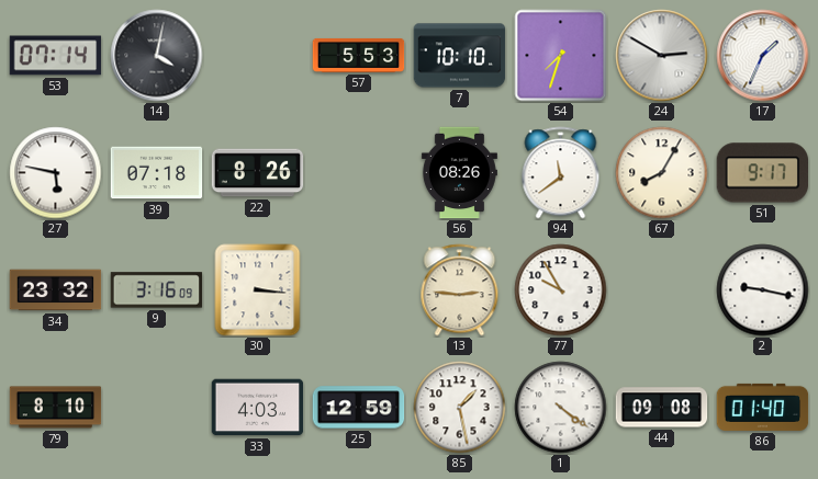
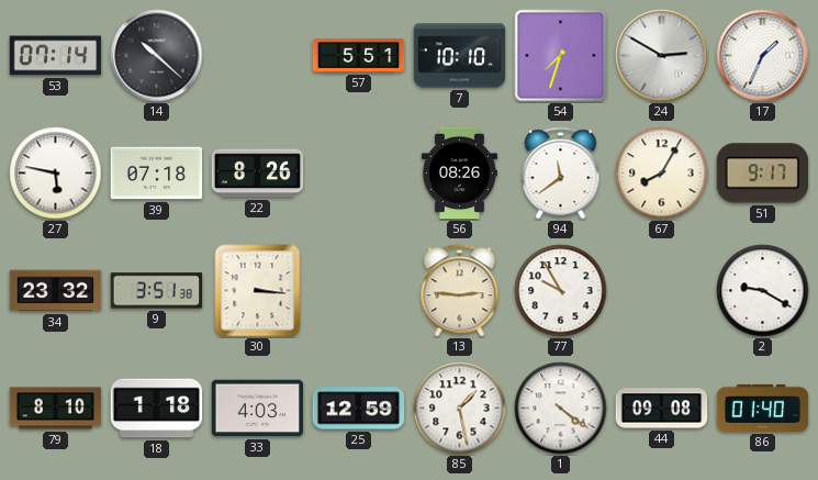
14: 4:02 -> 10:22
57: 5:53 -> 5:51
9: 3:16 -> 3:51
2: 9:17 -> 9:20
18: none -> 1:18
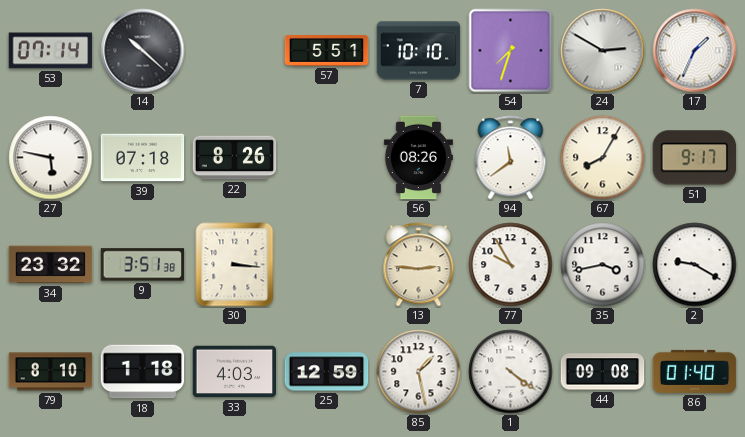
35: none -> 3:43
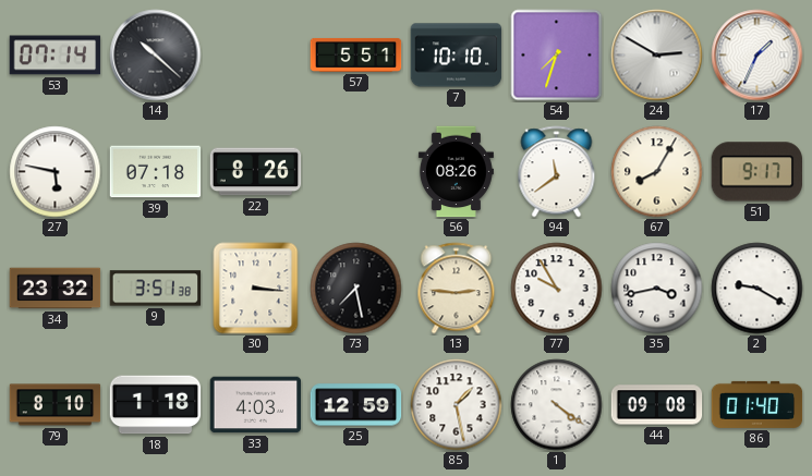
73: none -> 7:28
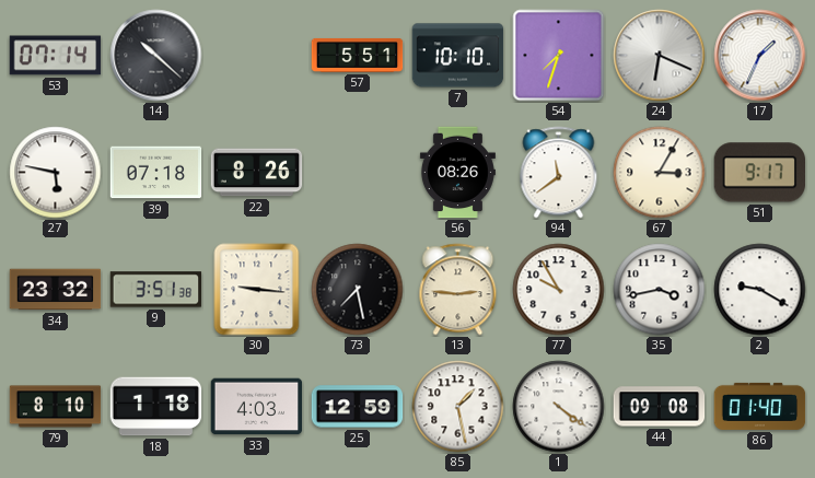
24: 2:50 -> 6:19
67: 8:05 -> 3:05
30: 3:16 -> 9:16
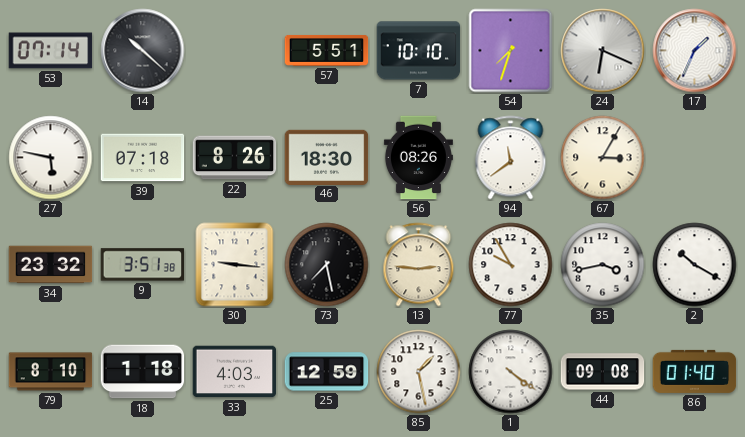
46: none -> 18:30
51: 9:17 -> none
2: 9:20 -> 10:20
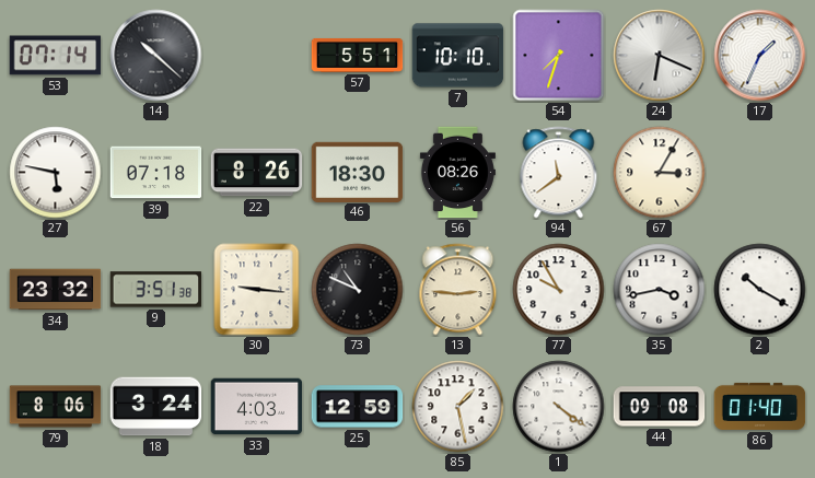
73: 7:28 -> 10:49
79: 8:10 -> 8:06
18: 1:18 -> 3:24
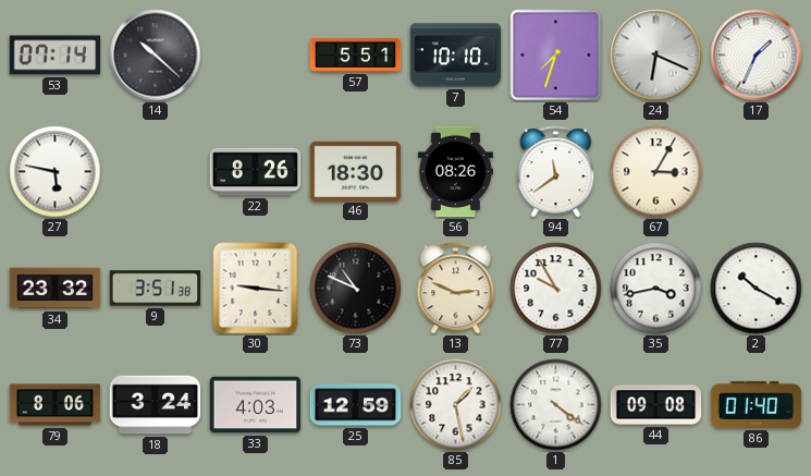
39: 07:18 -> none
13: 2:46 -> 2:49
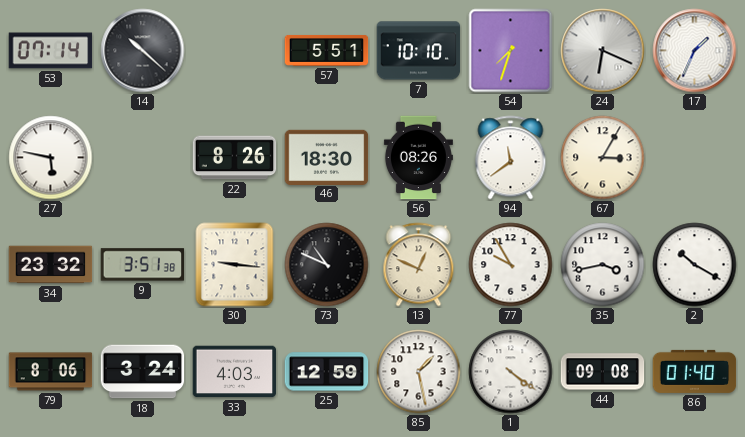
13: 2:49 -> 12:49
